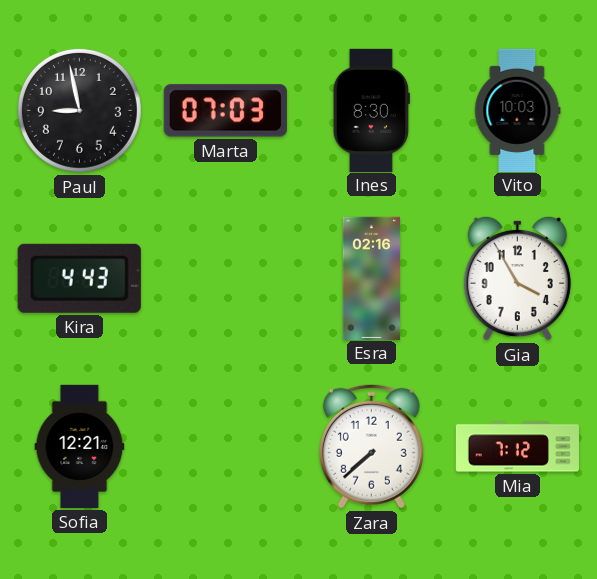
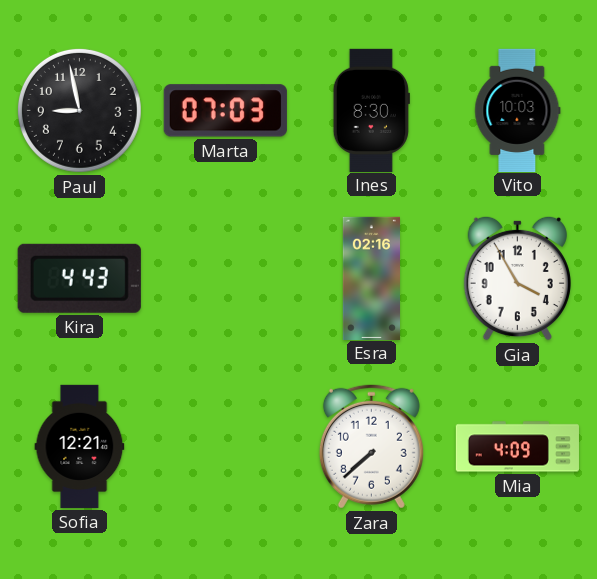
Mia: 7:12 -> 4:09
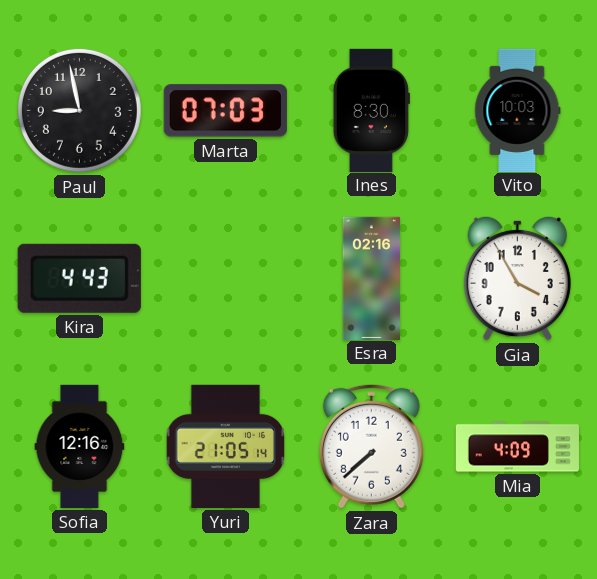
Sofia: 12:21 -> 12:16
Yuri: none -> 21:05
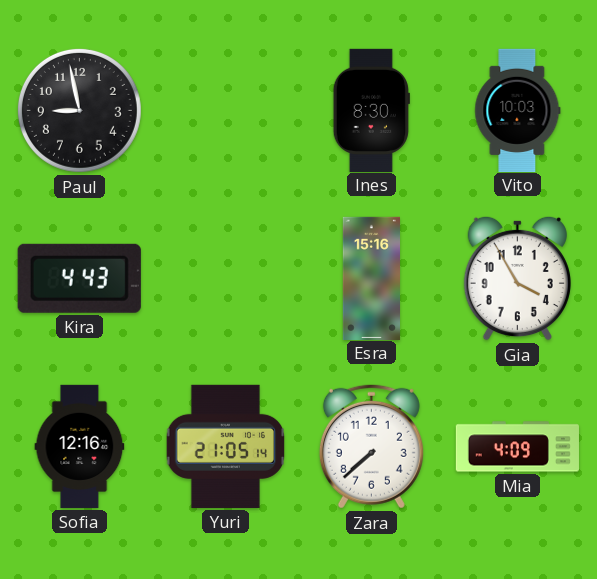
Marta: 07:03 -> none
Esra: 02:16 -> 15:16
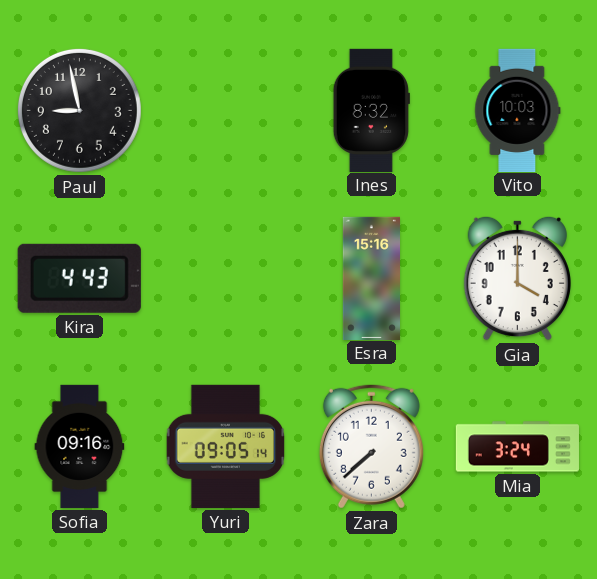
Ines: 8:30 -> 8:32
Gia: 3:55 -> 4:00
Sofia: 12:16 -> 09:16
Yuri: 21:05 -> 09:05
Mia: 4:09 -> 3:24
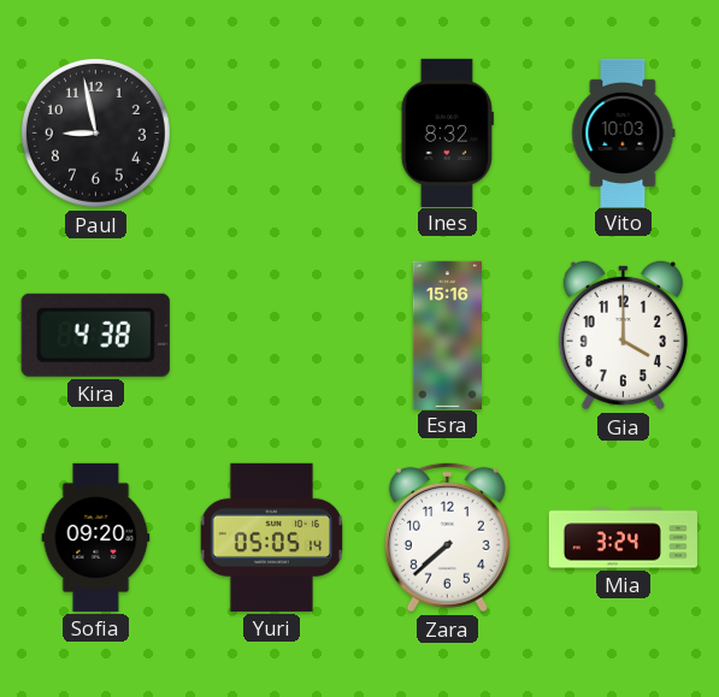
Kira: 4:43 -> 4:38
Sofia: 09:16 -> 09:20
Yuri: 09:05 -> 05:05
